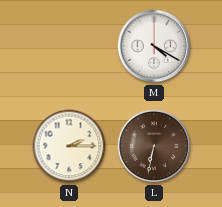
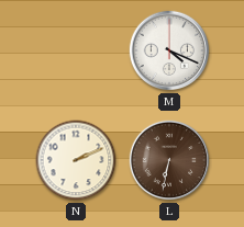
M: 4:20 -> 4:19
N: 2:15 -> 2:11
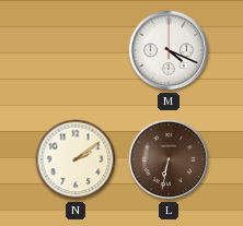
N: 2:11 -> 2:09
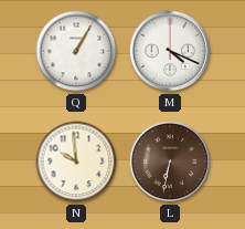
Q: none -> 1:05
N: 2:09 -> 9:59
